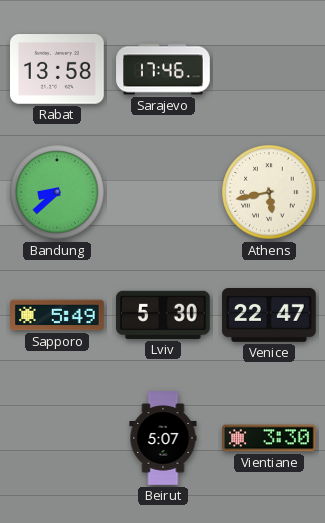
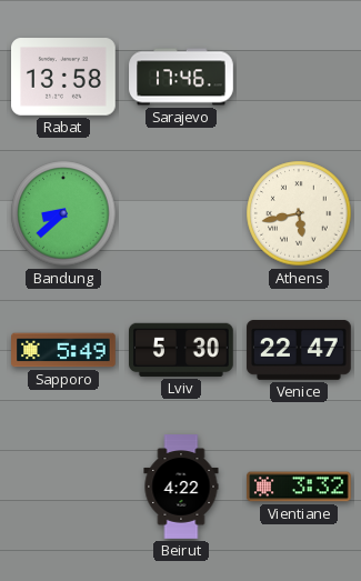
Beirut: 5:07 -> 4:22
Vientiane: 3:30 -> 3:32
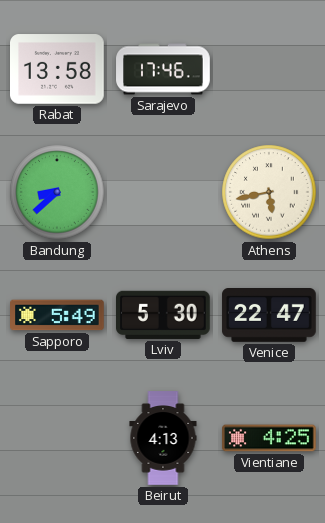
Beirut: 4:22 -> 4:13
Vientiane: 3:32 -> 4:25
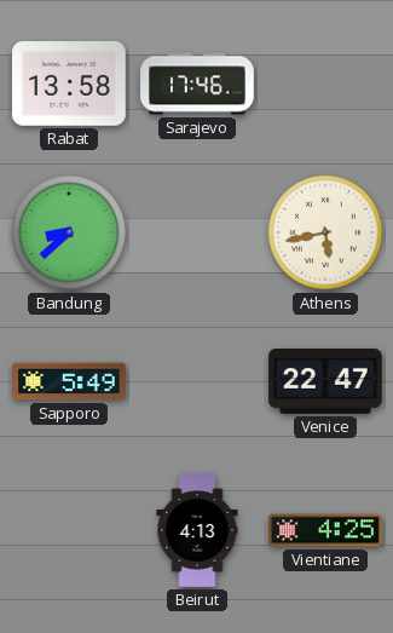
Lviv: 5:30 -> none
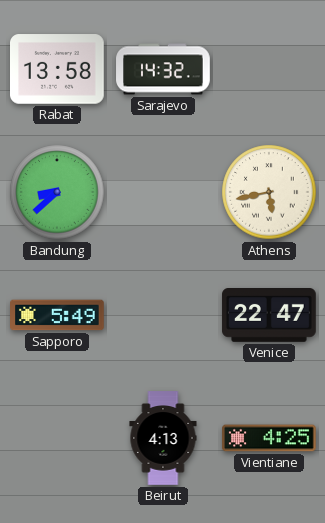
Sarajevo: 17:46 -> 14:32
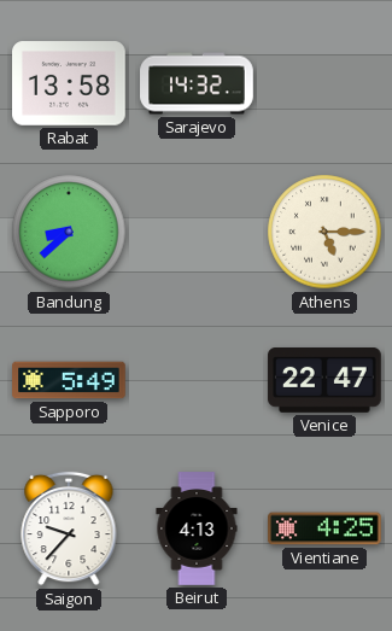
Athens: 5:43 -> 5:15
Saigon: none -> 9:37
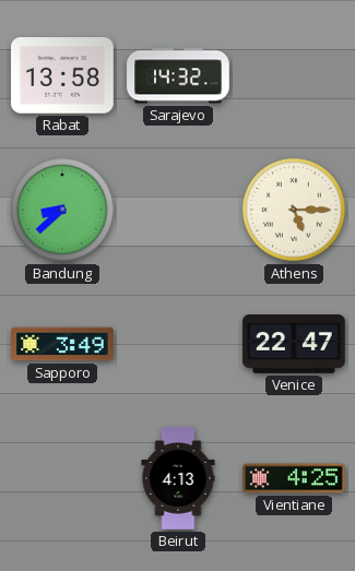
Sapporo: 5:49 -> 3:49
Saigon: 9:37 -> none
